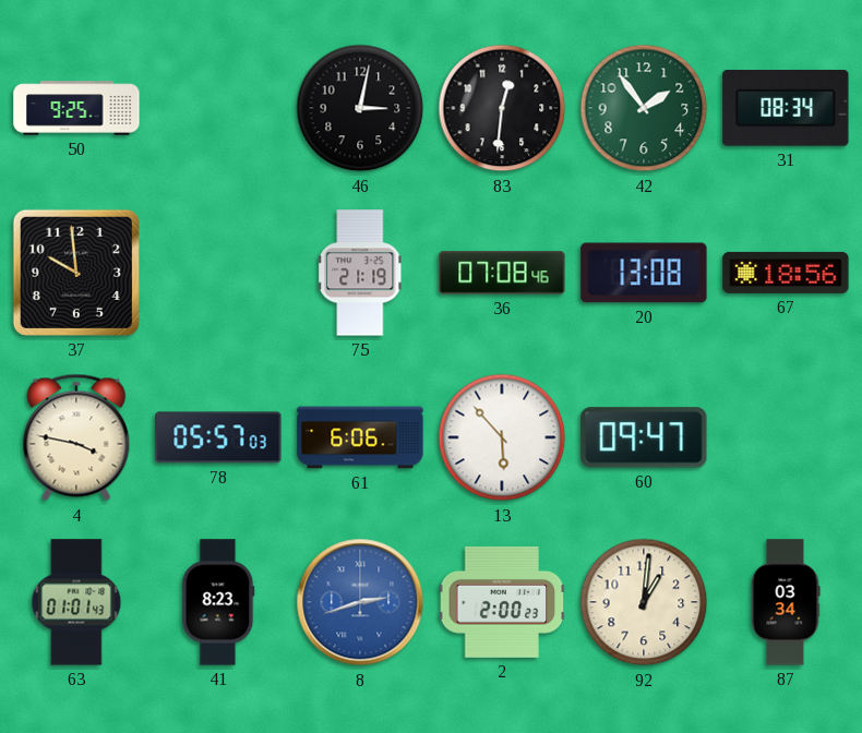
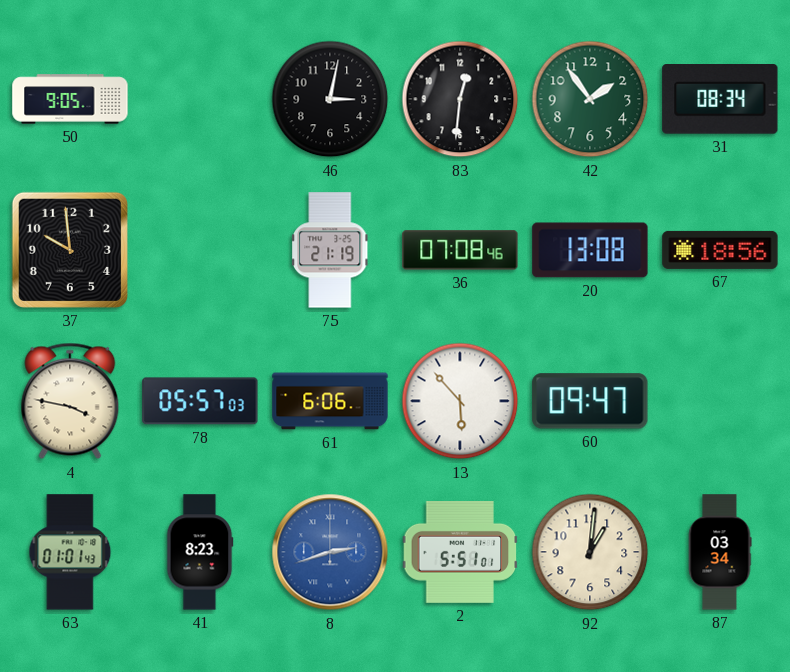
50: 9:25 -> 9:05
2: 2:00 -> 5:51
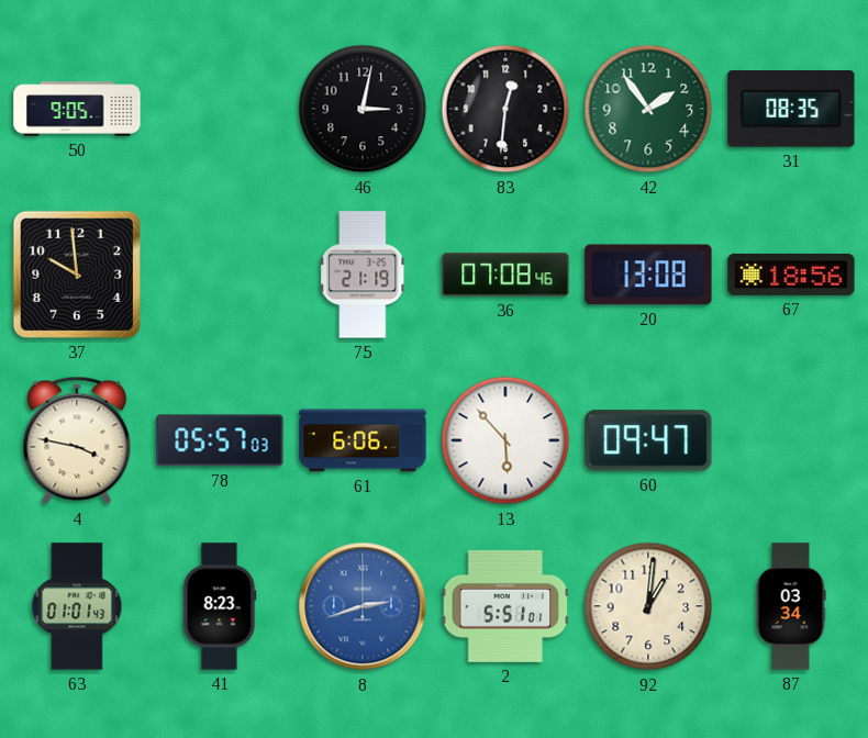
31: 08:34 -> 08:35
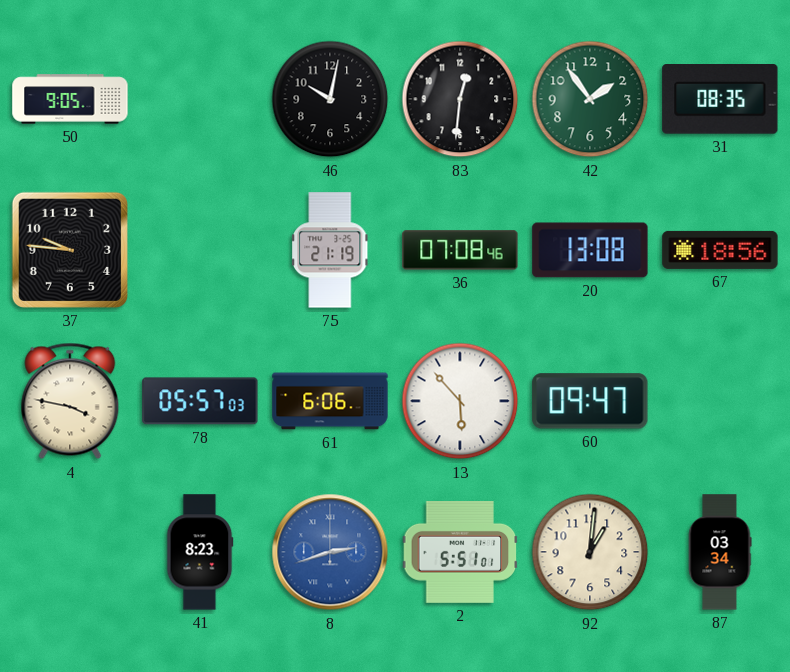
46: 3:02 -> 10:02
37: 9:59 -> 9:46
63: 01:01 -> none
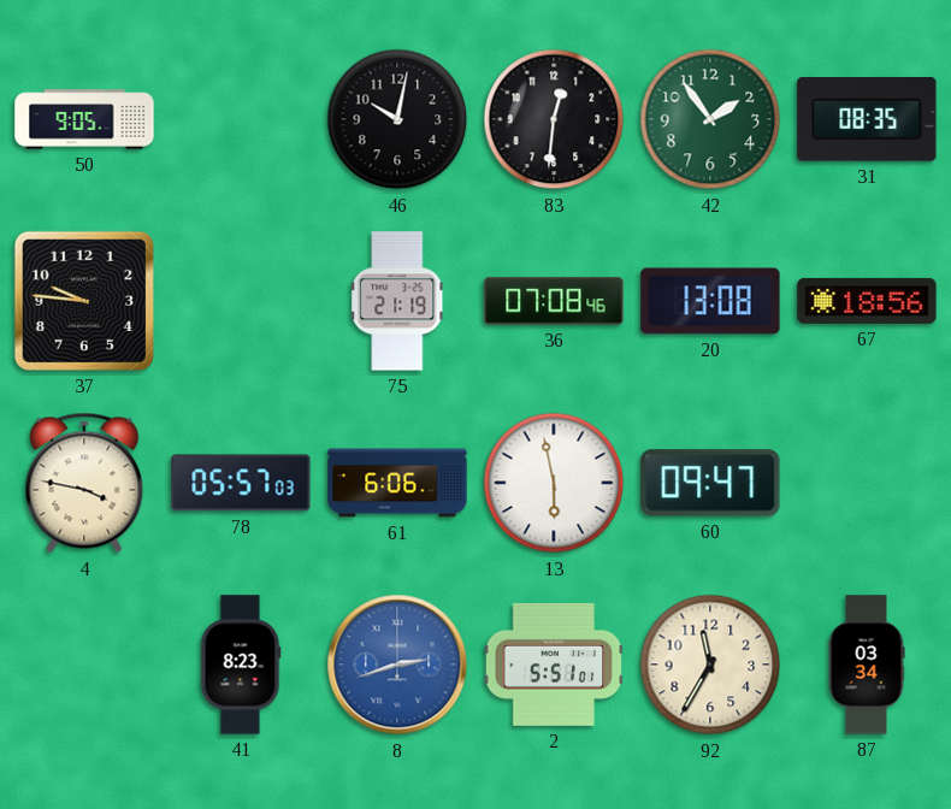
13: 5:53 -> 5:58
92: 1:01 -> 11:35
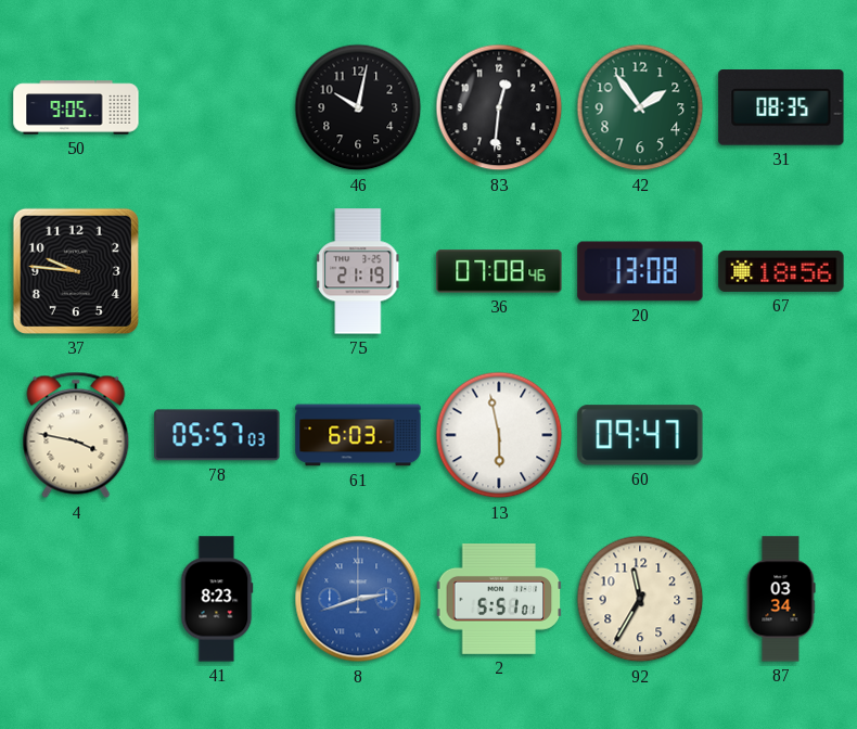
61: 6:06 -> 6:03
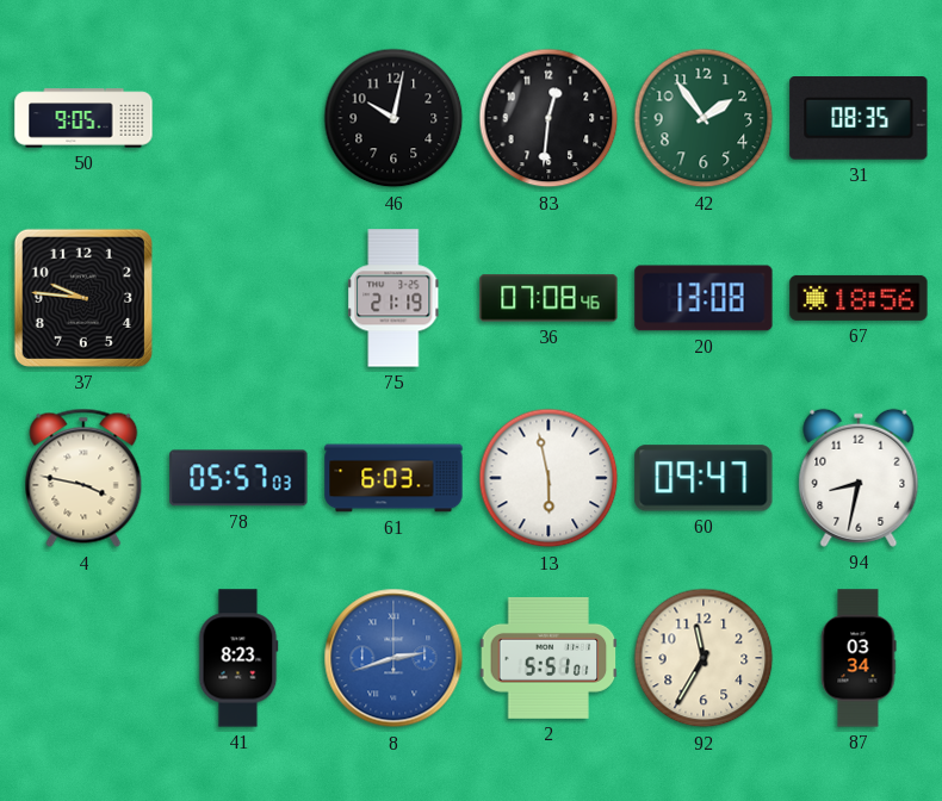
94: none -> 8:32
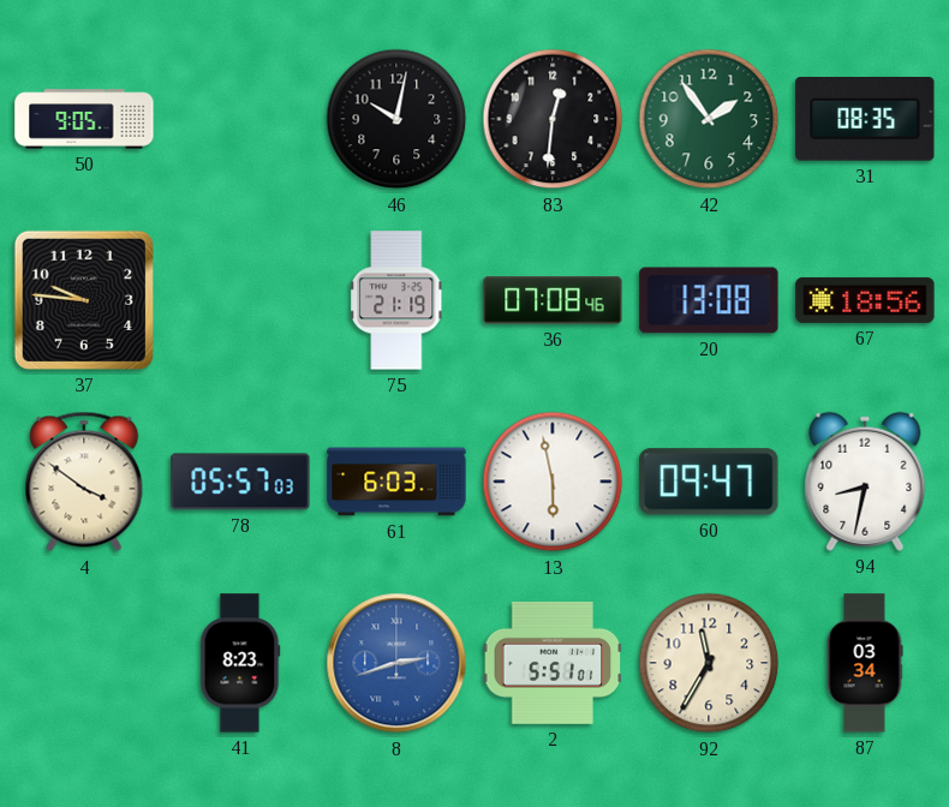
4: 3:47 -> 3:51
